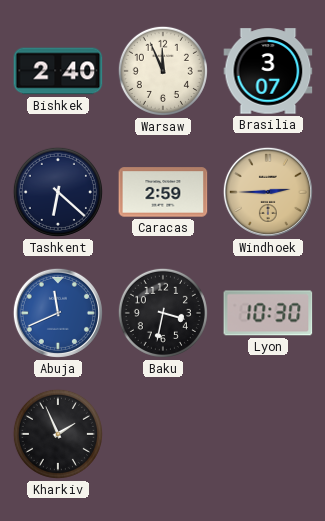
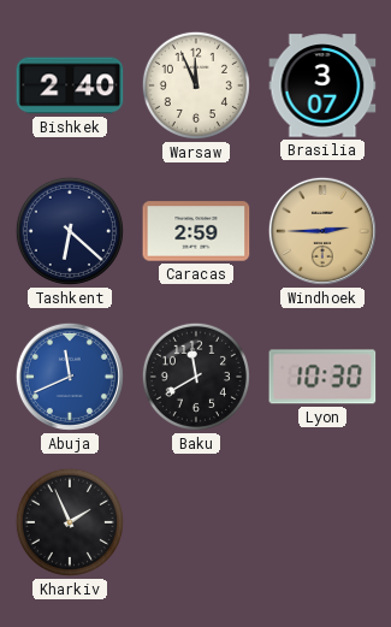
Baku: 3:32 -> 11:40
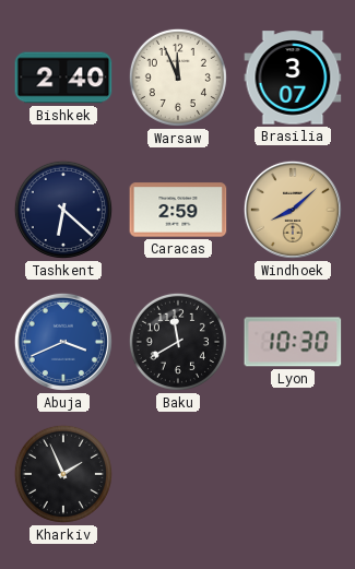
Windhoek: 2:45 -> 8:08
Abuja: 11:41 -> 3:41
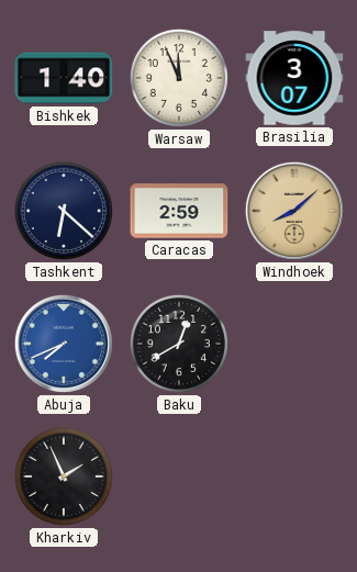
Bishkek: 2:40 -> 1:40
Abuja: 3:41 -> 7:41
Baku: 11:40 -> 12:40
Lyon: 10:30 -> none
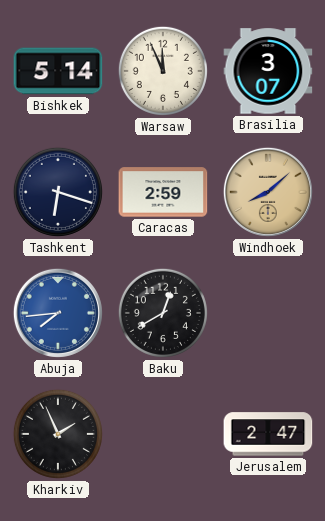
Bishkek: 1:40 -> 5:14
Tashkent: 6:22 -> 6:18
Abuja: 7:41 -> 7:44
Jerusalem: none -> 2:47
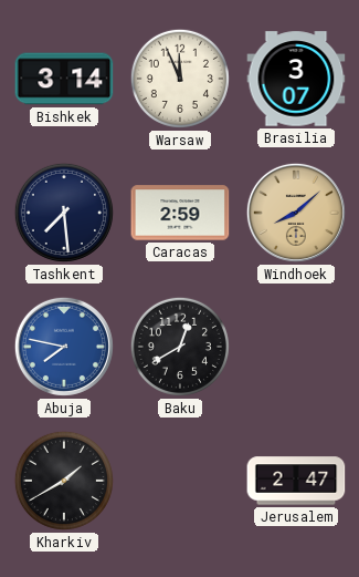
Bishkek: 5:14 -> 3:14
Tashkent: 6:18 -> 7:29
Abuja: 7:44 -> 7:47
Kharkiv: 1:56 -> 1:40
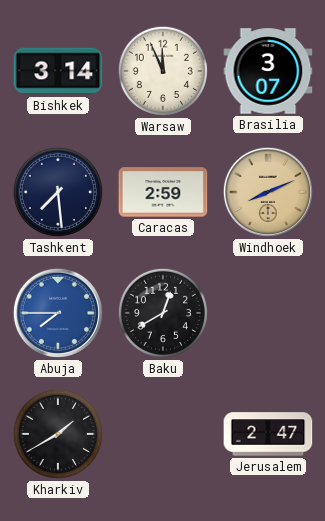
Windhoek: 8:08 -> 8:11
Abuja: 7:47 -> 7:45
